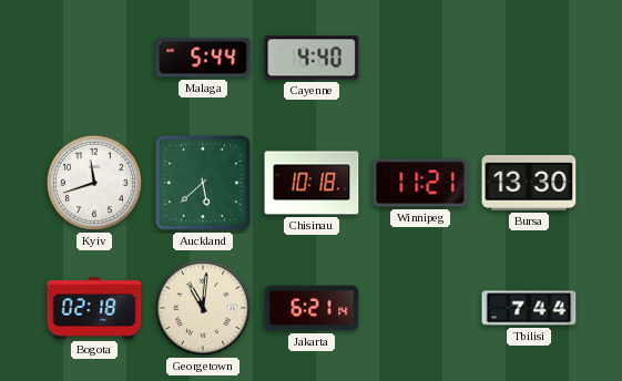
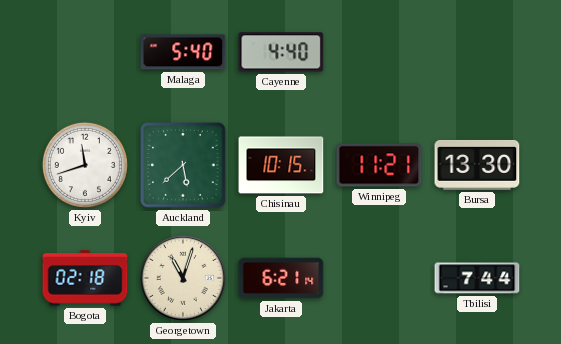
Malaga: 5:44 -> 5:40
Chisinau: 10:18 -> 10:15
Georgetown: 11:01 -> 11:03
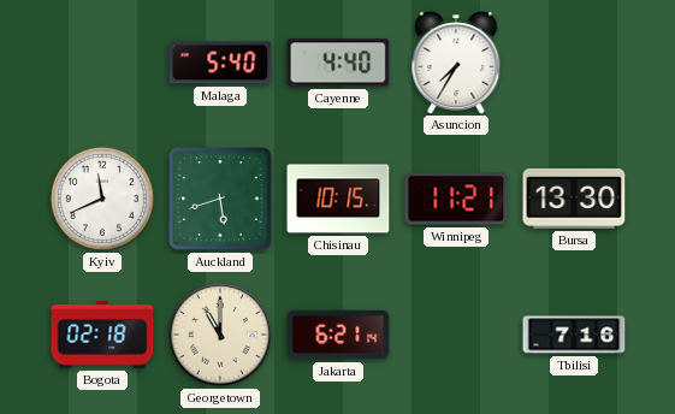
Asuncion: none -> 7:35
Kyiv: 11:42 -> 11:41
Auckland: 5:38 -> 5:42
Georgetown: 11:03 -> 11:00
Tbilisi: 7:44 -> 7:16
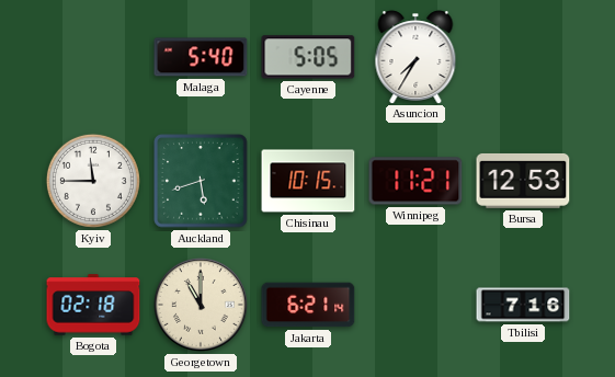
Cayenne: 4:40 -> 5:05
Kyiv: 11:41 -> 11:45
Bursa: 13:30 -> 12:53
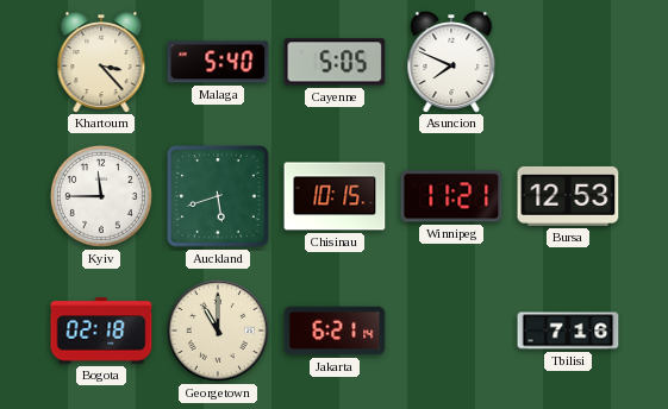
Khartoum: none -> 3:23
Asuncion: 7:35 -> 7:49
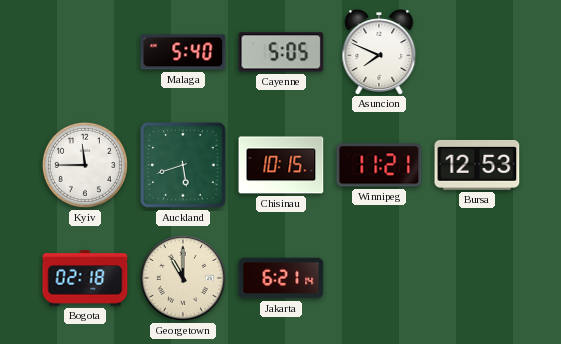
Khartoum: 3:23 -> none
Tbilisi: 7:16 -> none
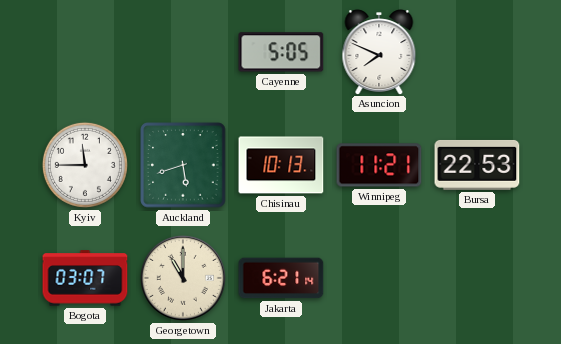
Malaga: 5:40 -> none
Chisinau: 10:15 -> 10:13
Bursa: 12:53 -> 22:53
Bogota: 02:18 -> 03:07
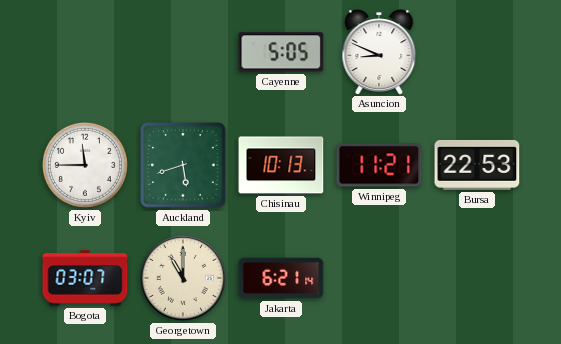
Asuncion: 7:49 -> 8:49
